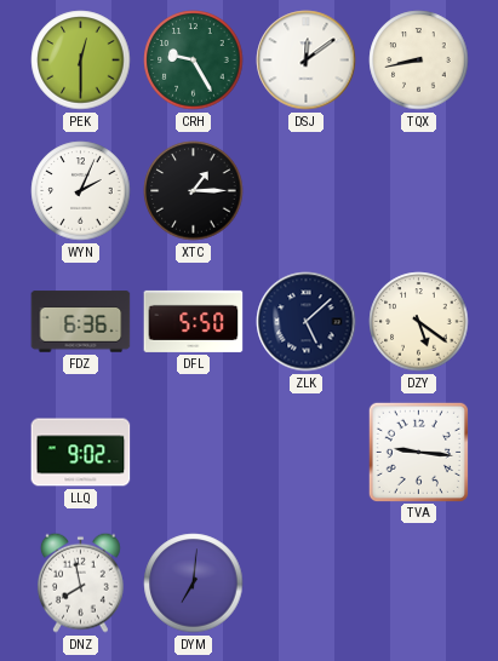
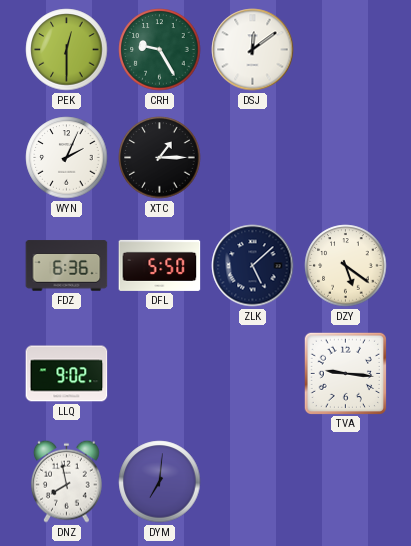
TQX: 8:43 -> none
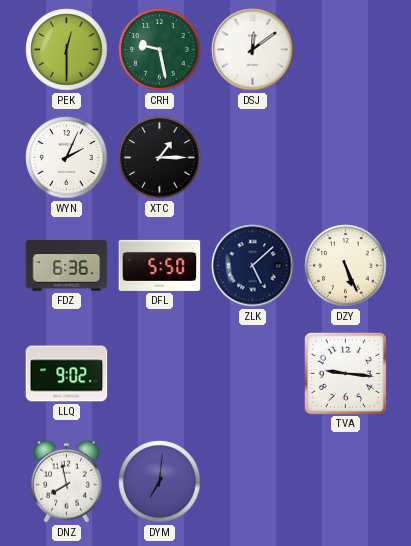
CRH: 9:25 -> 9:28
DZY: 5:21 -> 5:26
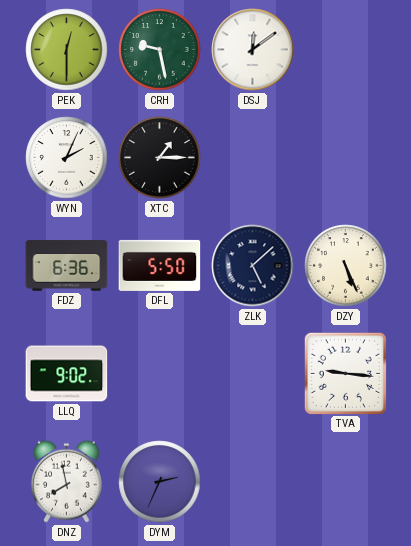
DYM: 7:01 -> 2:34
